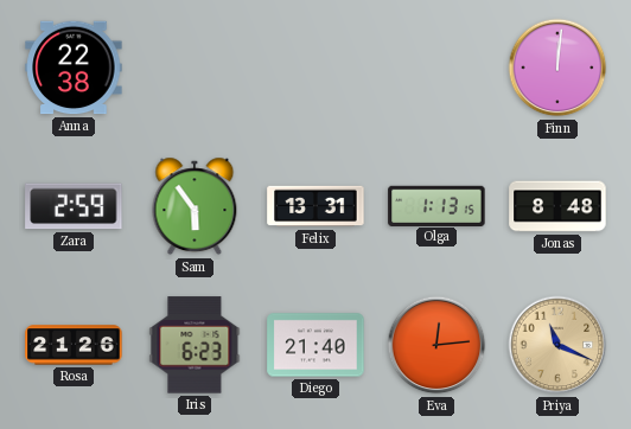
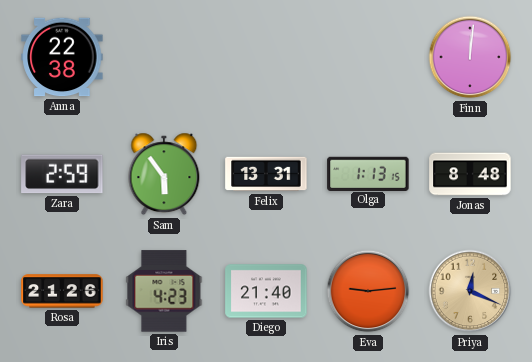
Iris: 6:23 -> 4:23
Eva: 12:14 -> 9:14
Priya: 11:19 -> 12:19
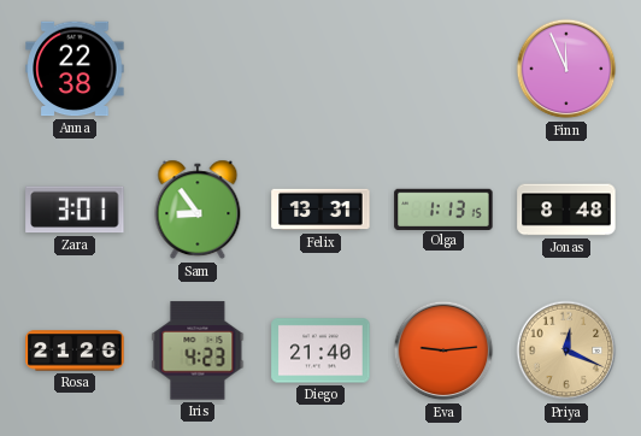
Finn: 12:01 -> 11:56
Zara: 2:59 -> 3:01
Sam: 5:54 -> 8:54
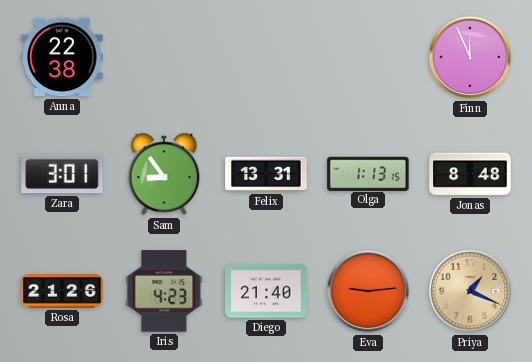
Priya: 12:19 -> 1:19
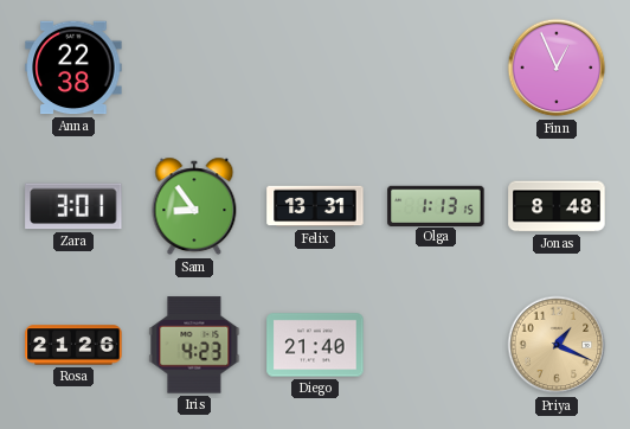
Finn: 11:56 -> 12:56
Eva: 9:14 -> none
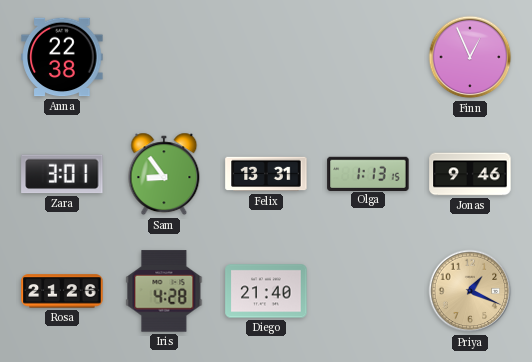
Jonas: 8:48 -> 9:46
Iris: 4:23 -> 4:28
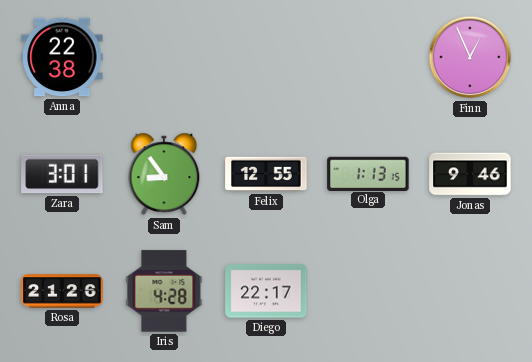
Felix: 13:31 -> 12:55
Diego: 21:40 -> 22:17
Priya: 1:19 -> none
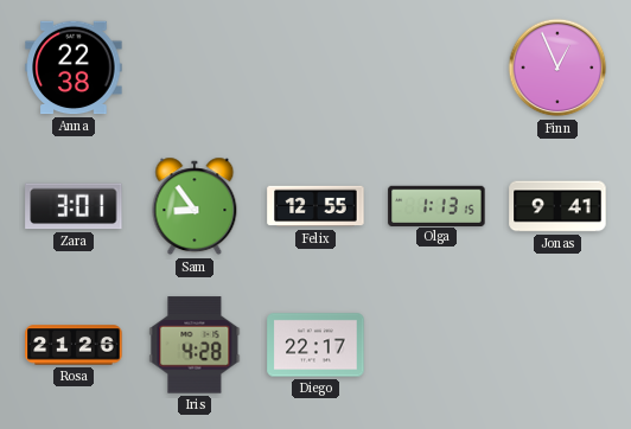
Jonas: 9:46 -> 9:41
